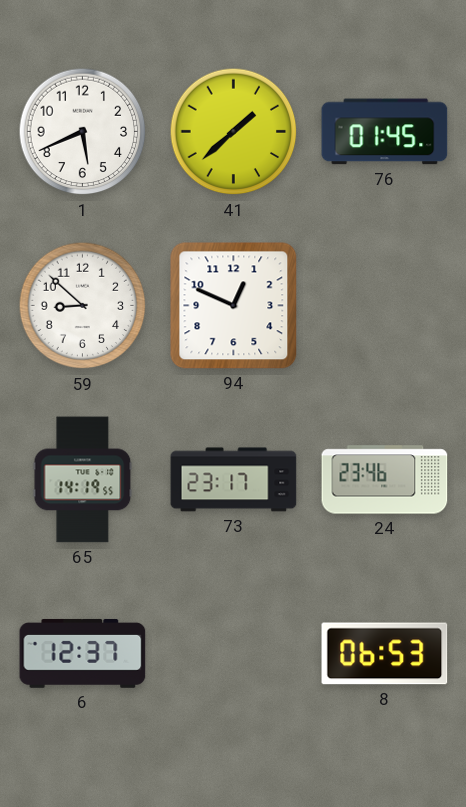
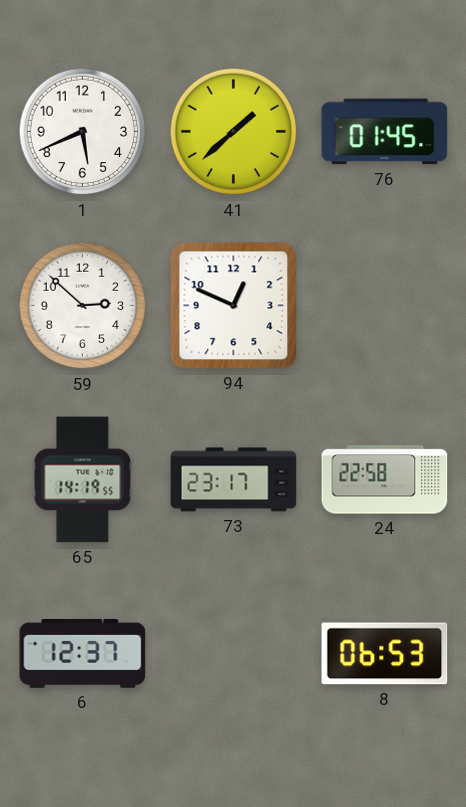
59: 8:52 -> 2:52
24: 23:46 -> 22:58
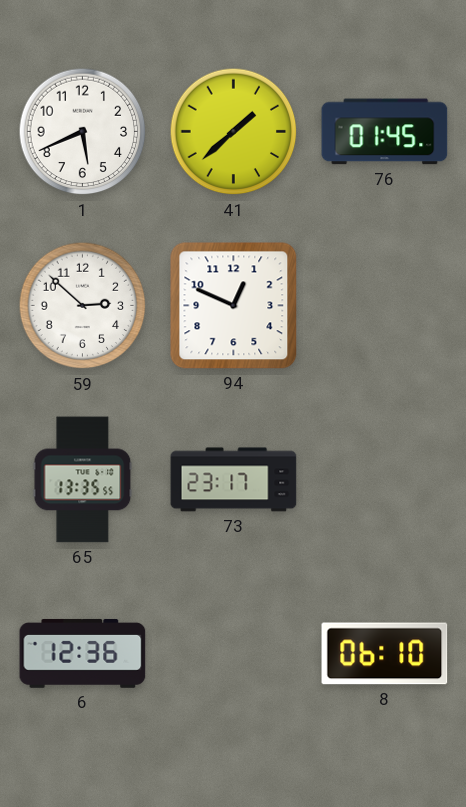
65: 14:19 -> 13:35
24: 22:58 -> none
6: 12:37 -> 12:36
8: 06:53 -> 06:10
